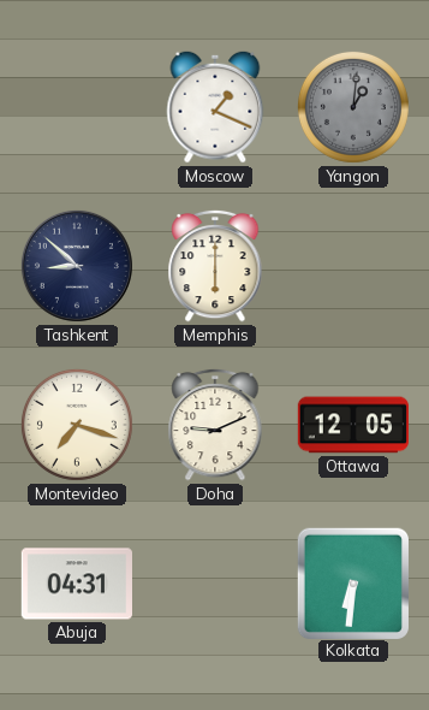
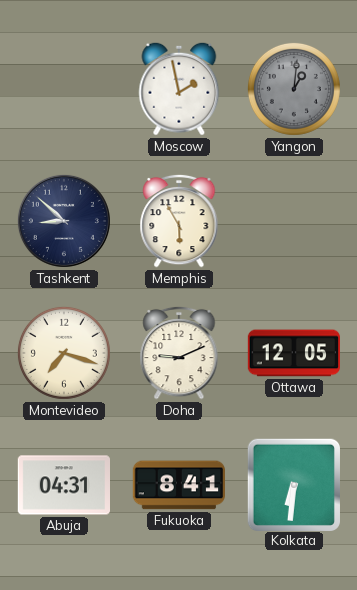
Moscow: 1:19 -> 1:58
Memphis: 6:00 -> 5:55
Fukuoka: none -> 8:41
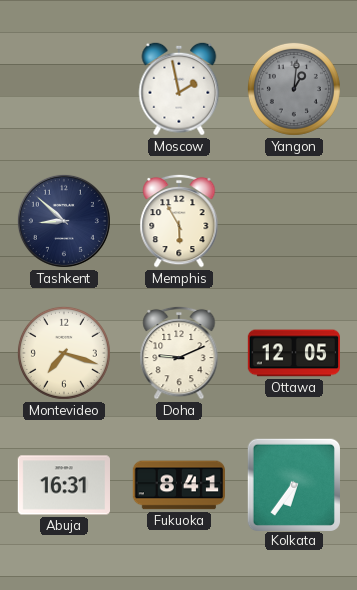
Abuja: 04:31 -> 16:31
Kolkata: 6:31 -> 6:36
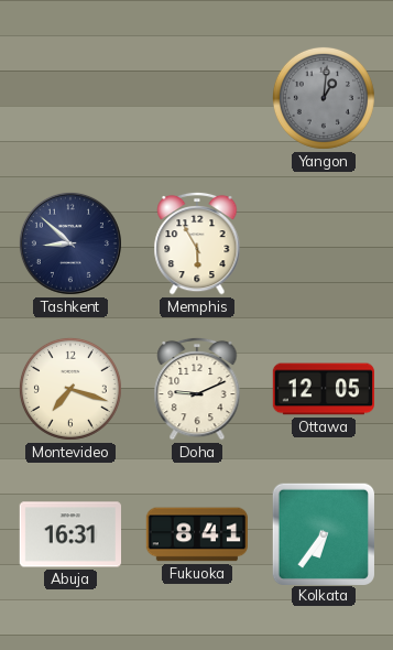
Moscow: 1:58 -> none
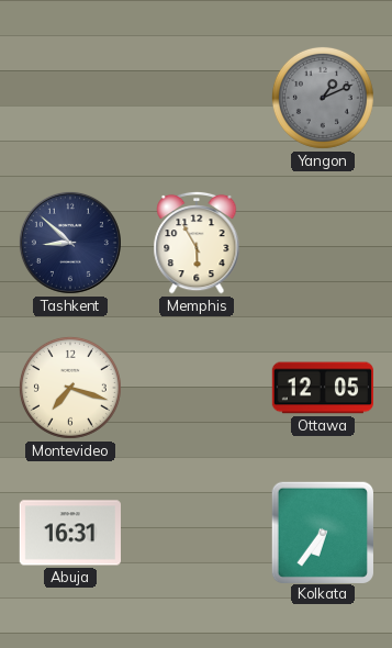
Yangon: 1:01 -> 1:11
Doha: 9:11 -> none
Fukuoka: 8:41 -> none
